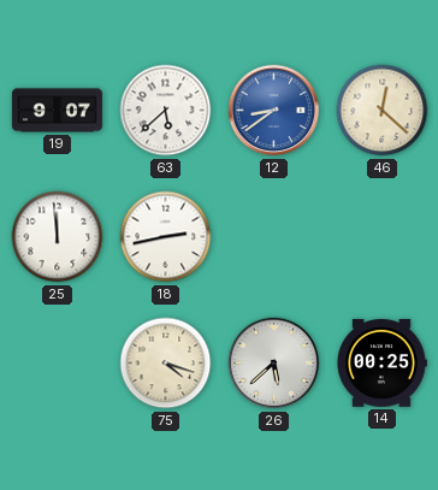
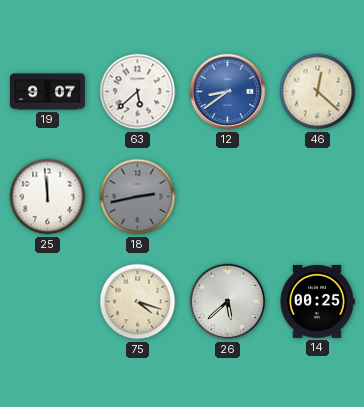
18 dial: white -> grey
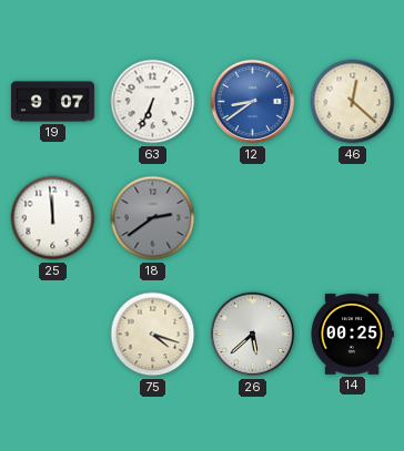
63: 5:38 -> 6:34
18: 2:43 -> 2:39
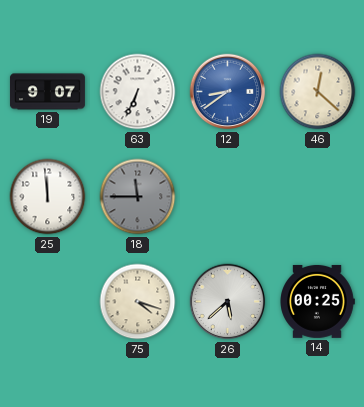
18: 2:39 -> 11:45
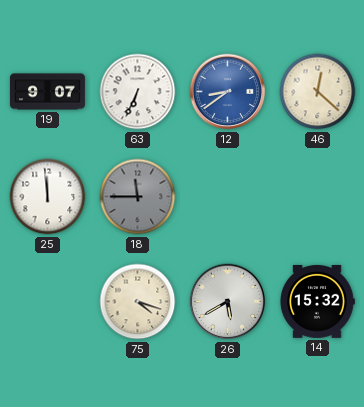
26: 5:38 -> 5:40
14: 00:25 -> 15:32
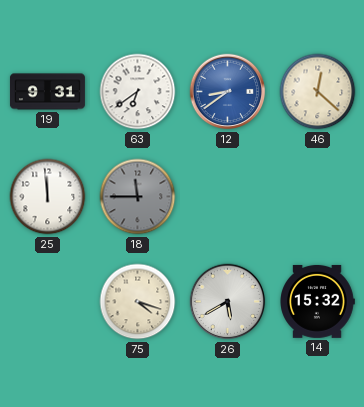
19: 9:07 -> 9:31
63: 6:34 -> 6:39
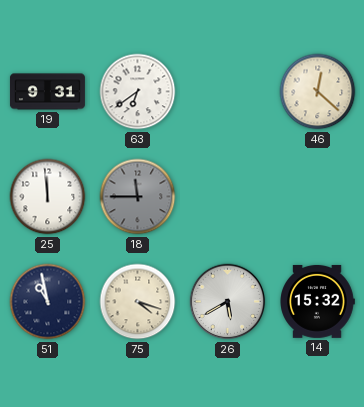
12: 8:39 -> none
51: none -> 10:58
